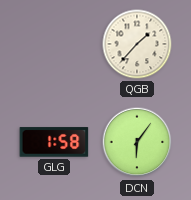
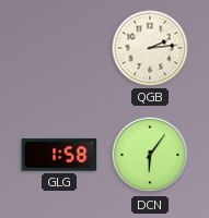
QGB: 1:37 -> 2:14
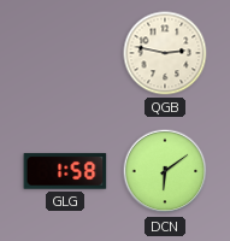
QGB: 2:14 -> 2:47
DCN: 6:06 -> 6:09
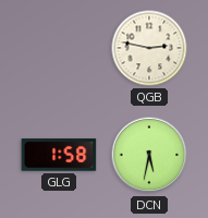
DCN: 6:09 -> 5:32
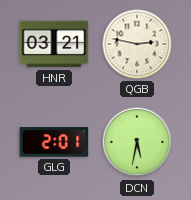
HNR: none -> 03:21
GLG: 1:58 -> 2:01
